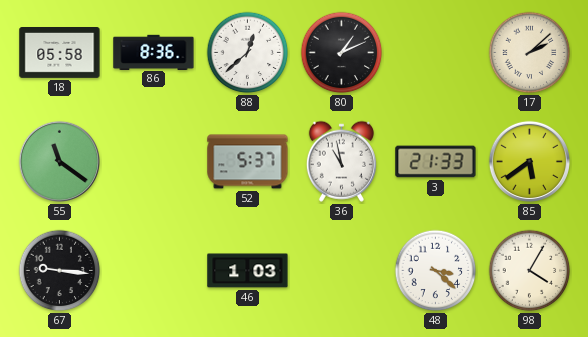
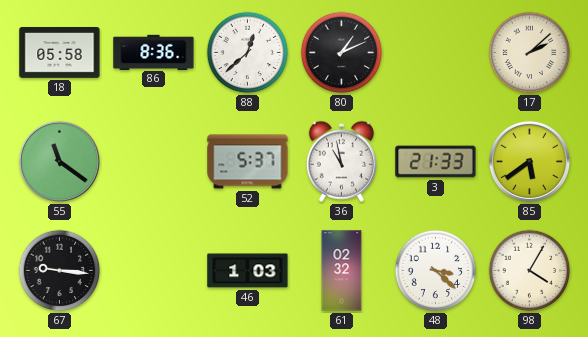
61: none -> 02:32
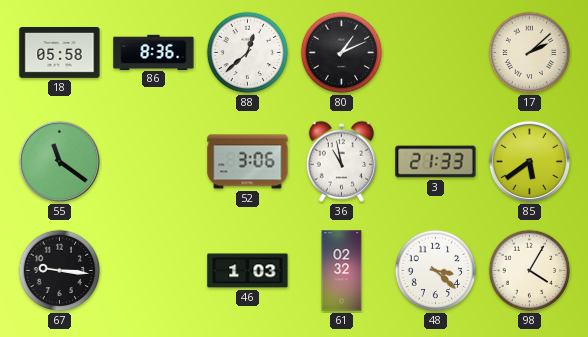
52: 5:37 -> 3:06
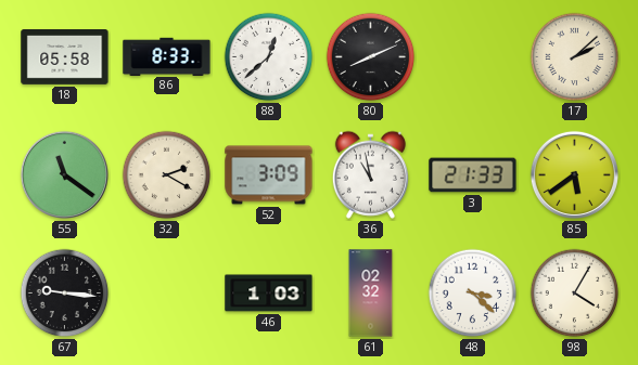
86: 8:36 -> 8:33
80: 1:11 -> 8:11
32: none -> 2:20
52: 3:06 -> 3:09
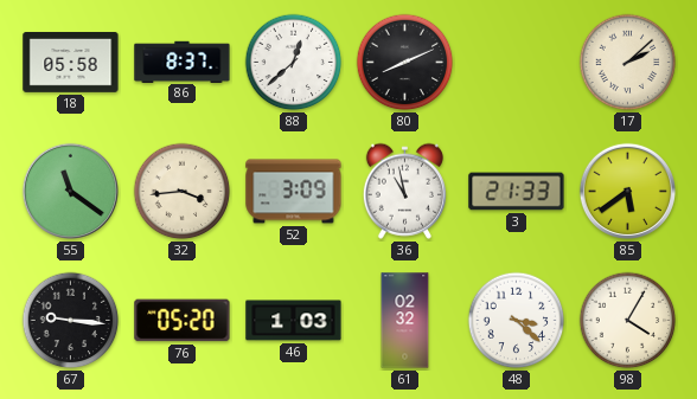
86: 8:33 -> 8:37
32: 2:20 -> 3:44
76: none -> 05:20
